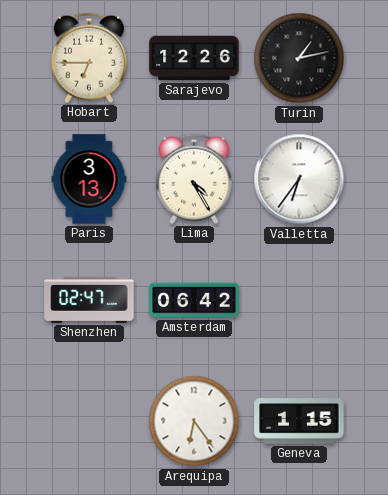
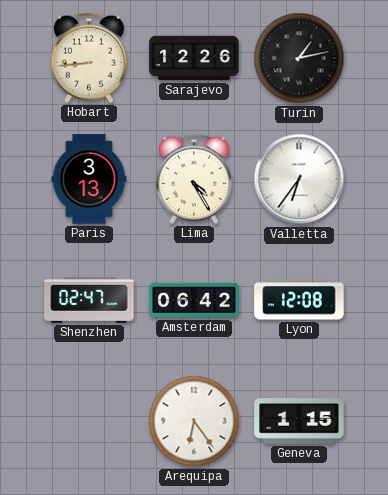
Hobart: 6:45 -> 8:44
Lyon: none -> 12:08
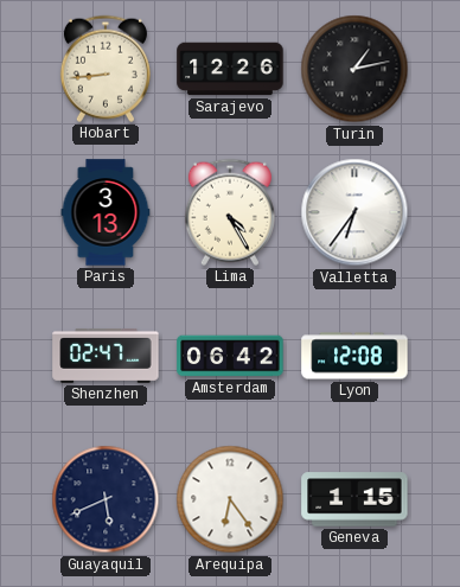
Guayaquil: none -> 5:41
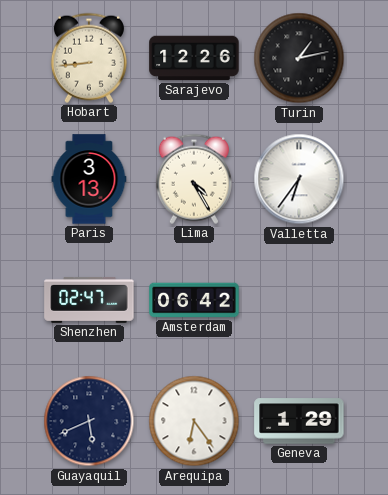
Lyon: 12:08 -> none
Geneva: 1:15 -> 1:29
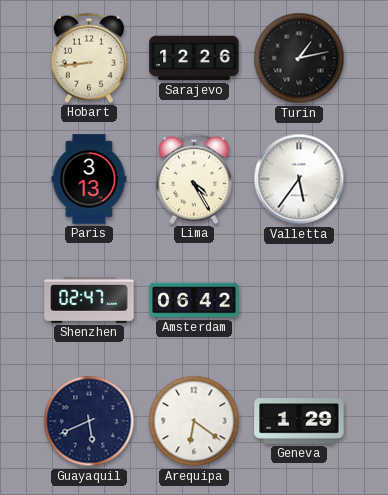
Valletta: 6:36 -> 5:36
Arequipa: 6:24 -> 6:21
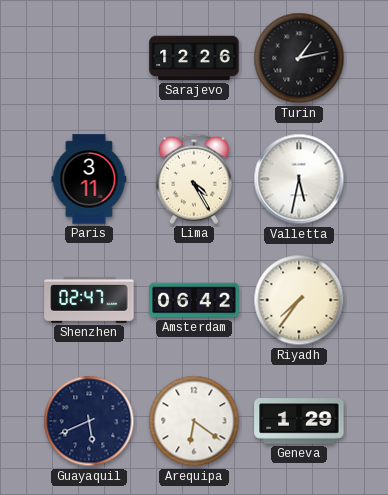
Hobart: 8:44 -> none
Paris: 3:13 -> 3:11
Valletta: 5:36 -> 5:32
Riyadh: none -> 7:36
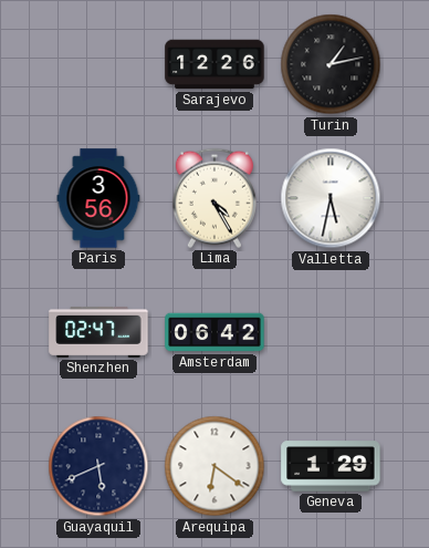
Paris: 3:11 -> 3:56
Riyadh: 7:36 -> none
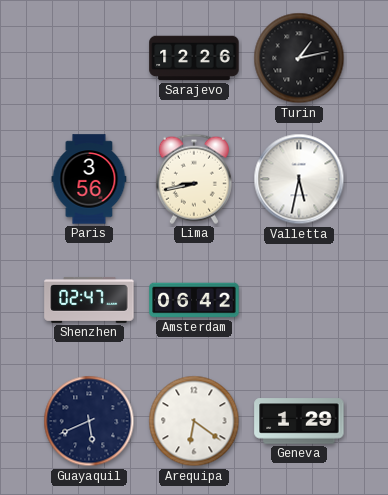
Lima: 4:25 -> 8:43
